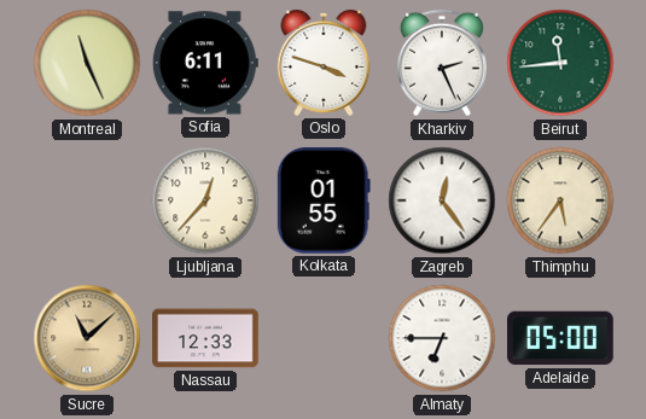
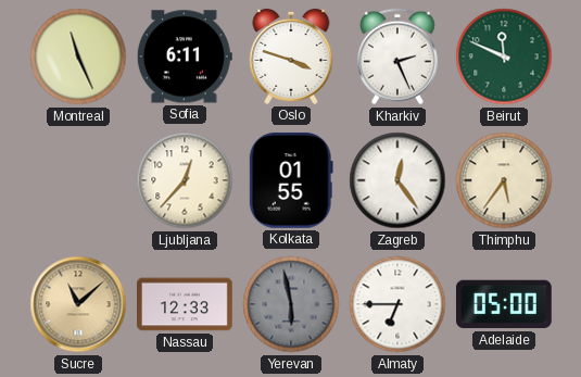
Beirut: 11:44 -> 11:49
Yerevan: none -> 5:58
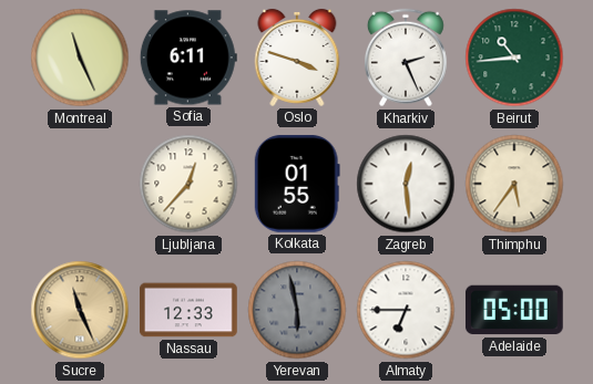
Beirut: 11:49 -> 10:44
Zagreb: 12:24 -> 12:29
Sucre: 11:08 -> 11:26
